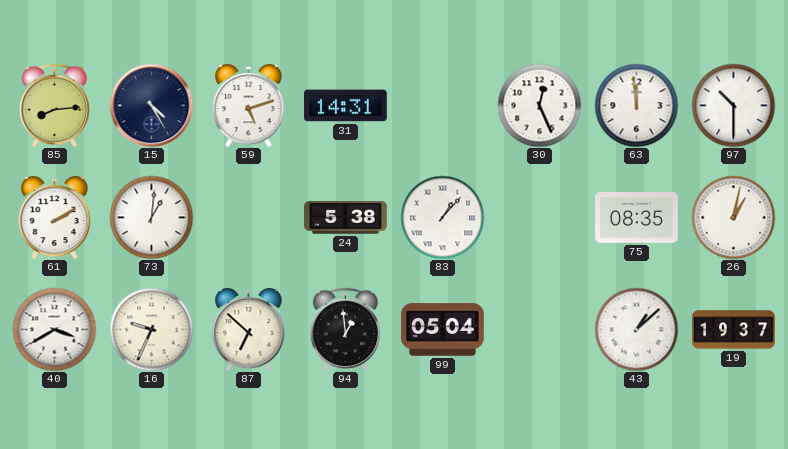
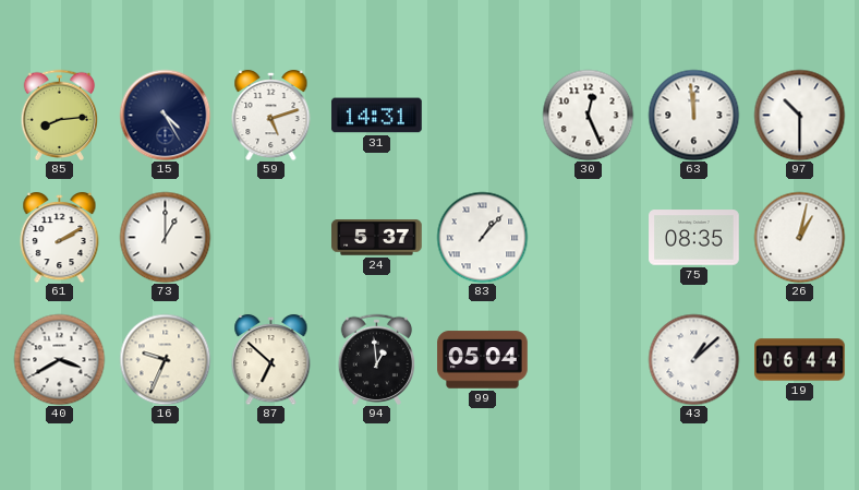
73: 1:01 -> 1:00
24: 5:38 -> 5:37
19: 19:37 -> 06:44
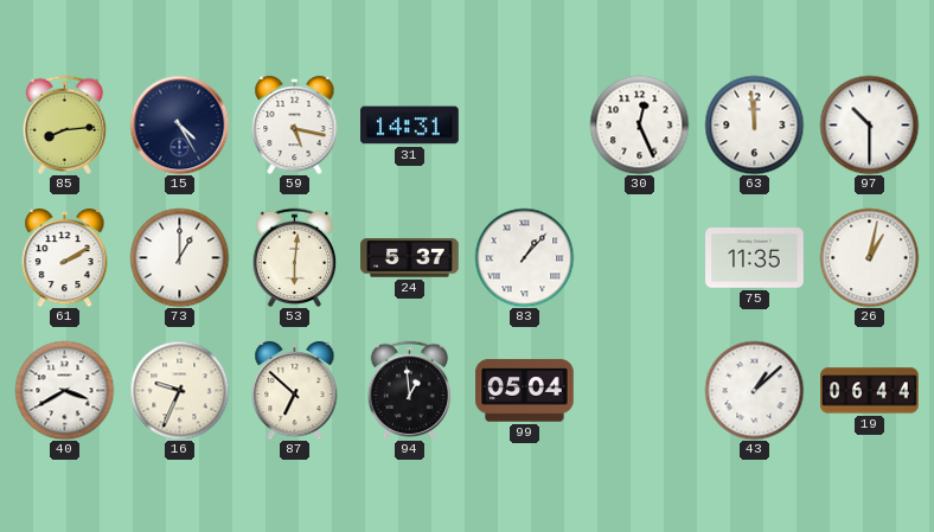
59: 5:12 -> 5:17
53: none -> 6:01
75: 08:35 -> 11:35
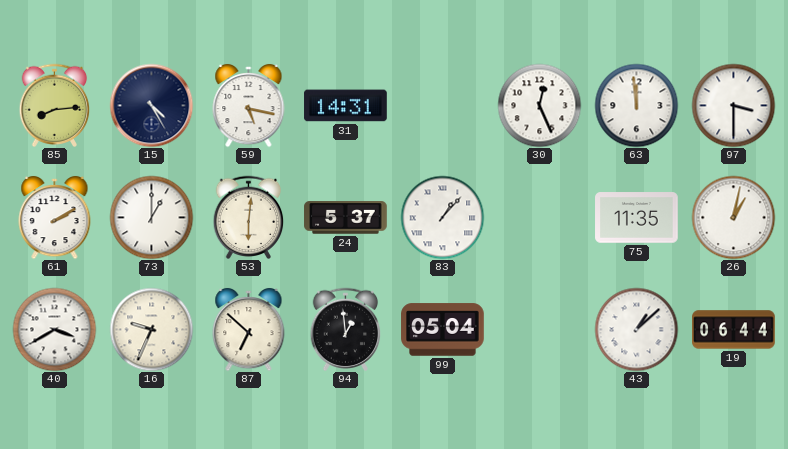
97: 10:30 -> 3:30
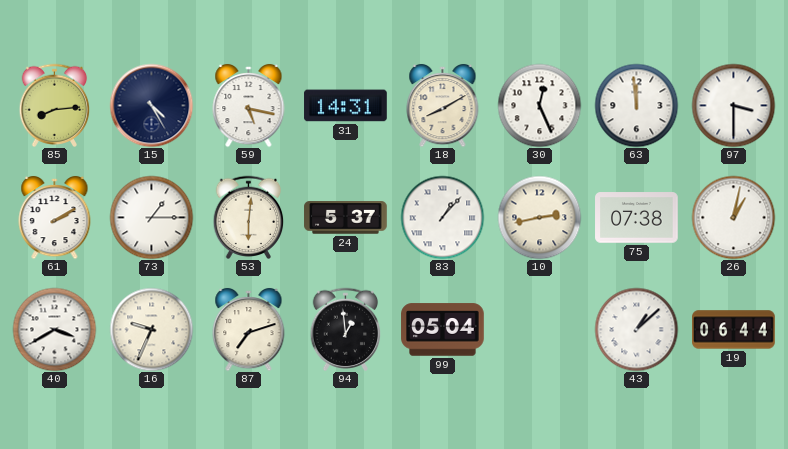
18: none -> 8:10
73: 1:00 -> 1:15
10: none -> 2:43
75: 11:35 -> 07:38
87: 6:52 -> 7:12
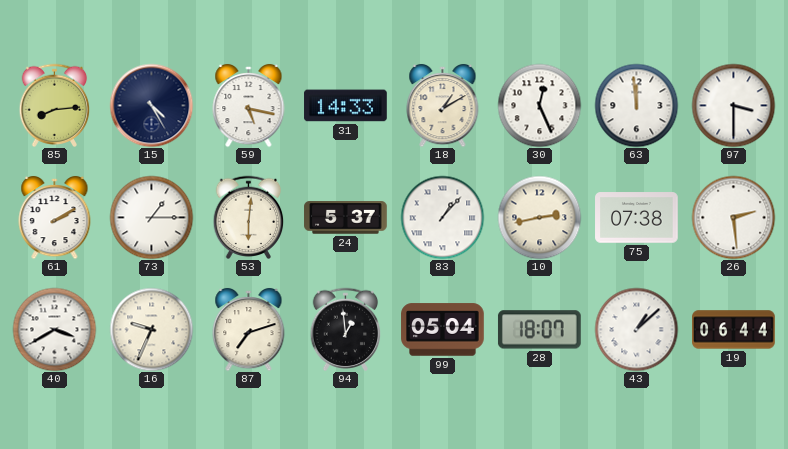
31: 14:31 -> 14:33
18: 8:10 -> 1:10
26: 1:02 -> 2:29
28: none -> 18:07
